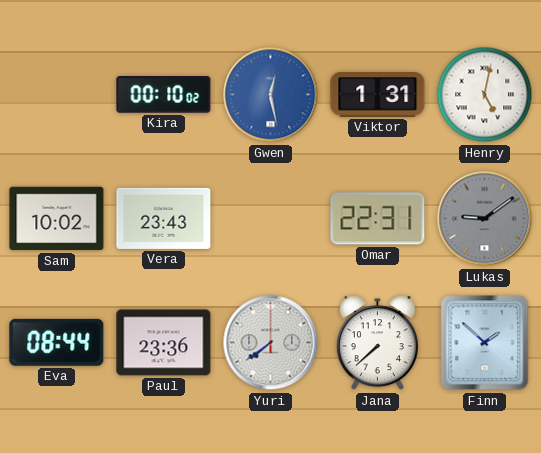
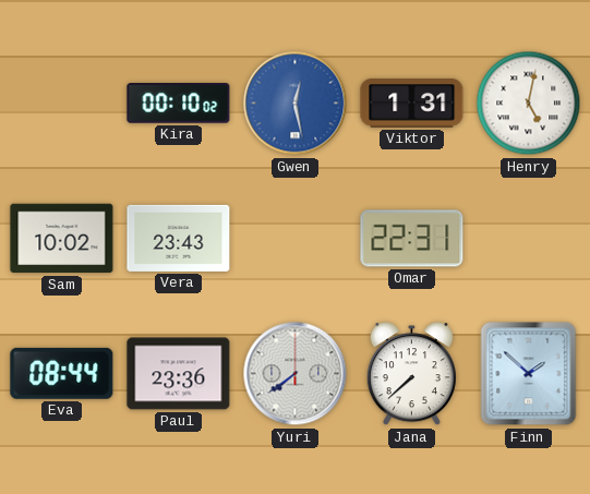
Lukas: 9:09 -> none
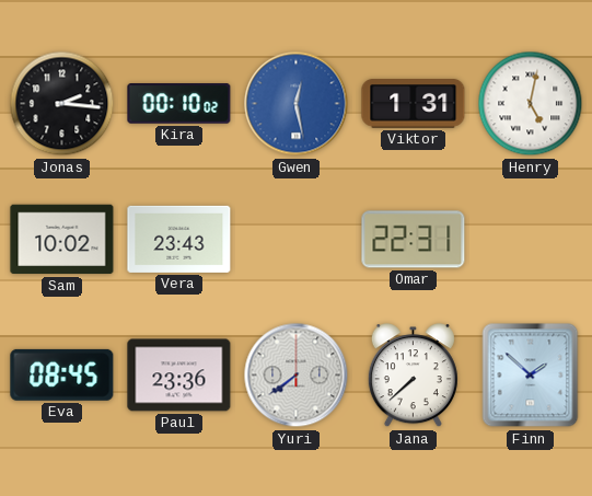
Jonas: none -> 2:16
Eva: 08:44 -> 08:45
